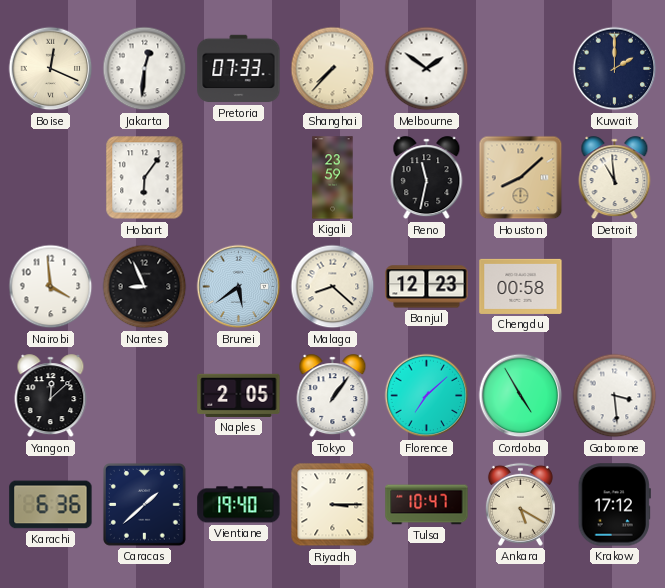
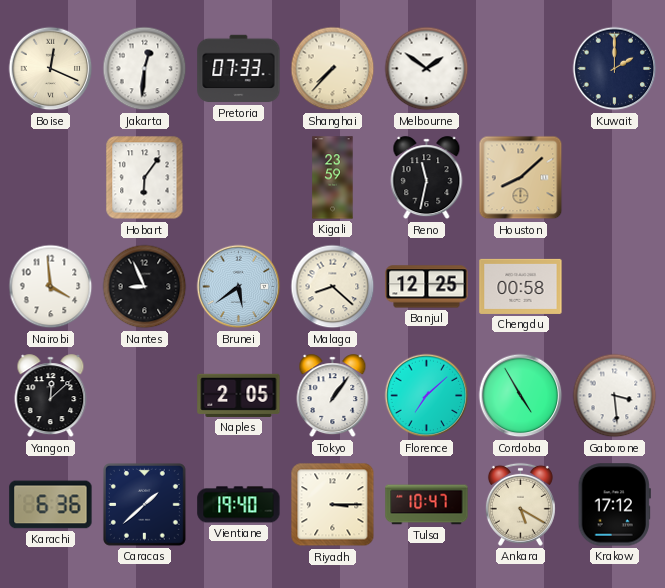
Detroit: 10:59 -> none
Banjul: 12:23 -> 12:25
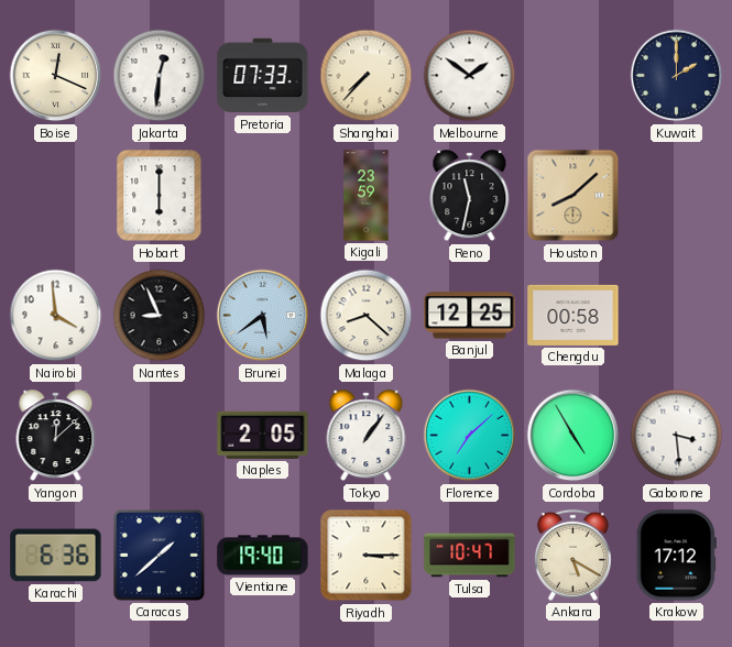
Hobart: 6:06 -> 6:00
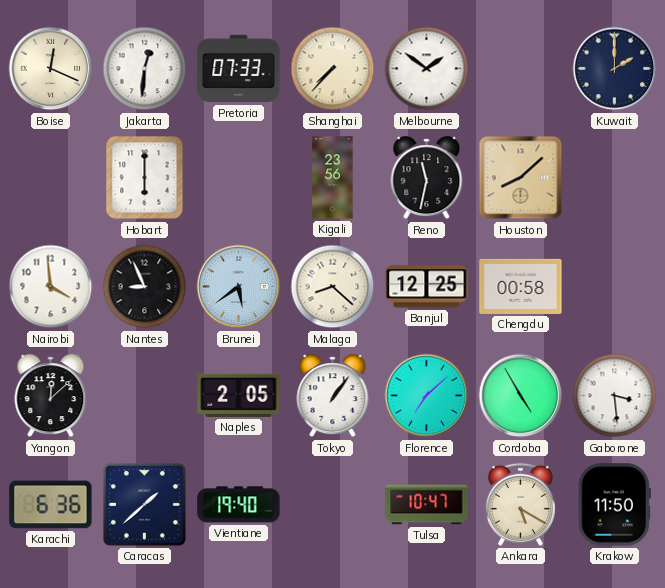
Kigali: 23:59 -> 23:56
Riyadh: 3:15 -> none
Krakow: 17:12 -> 11:50
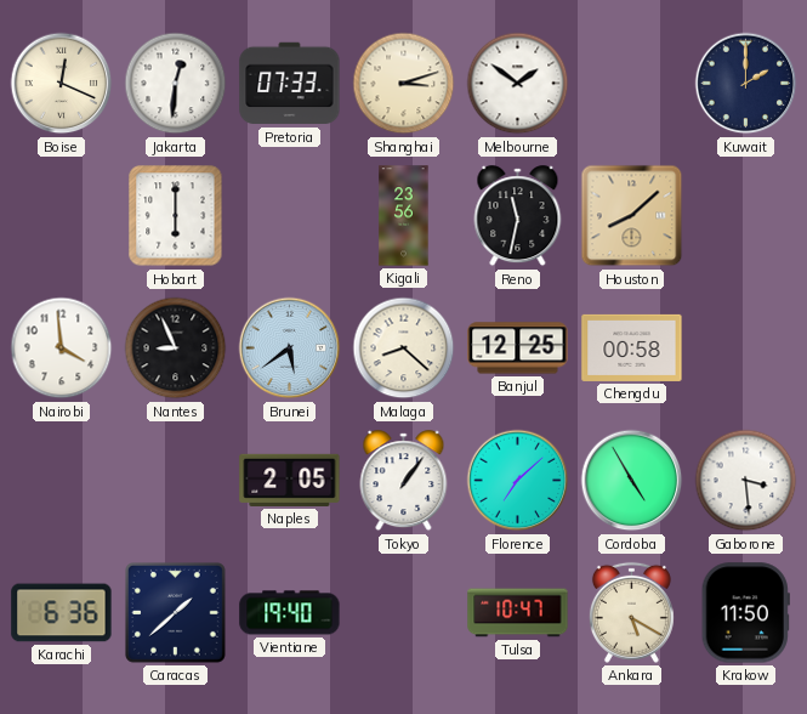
Shanghai: 7:37 -> 3:12
Yangon: 12:08 -> none
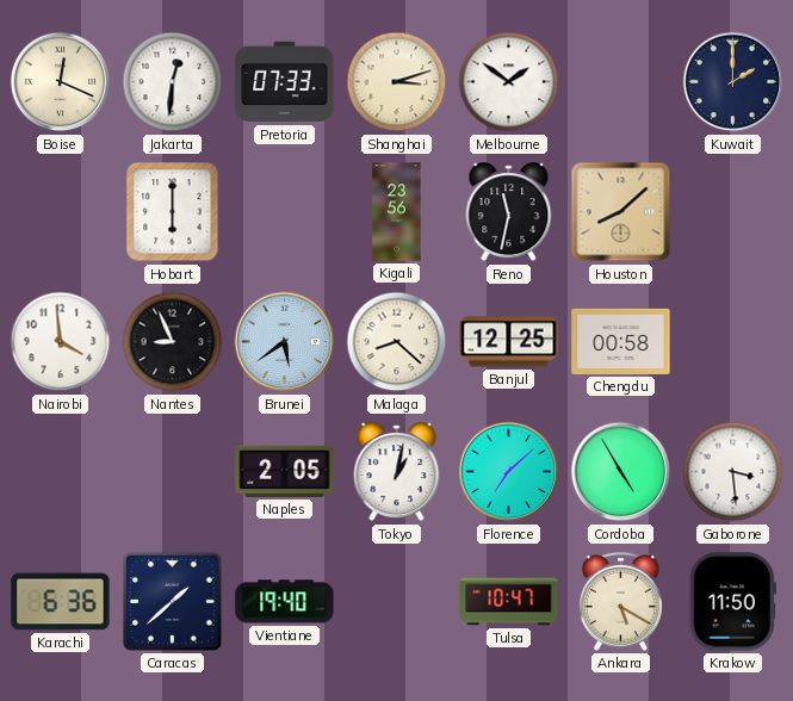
Tokyo: 1:06 -> 1:02
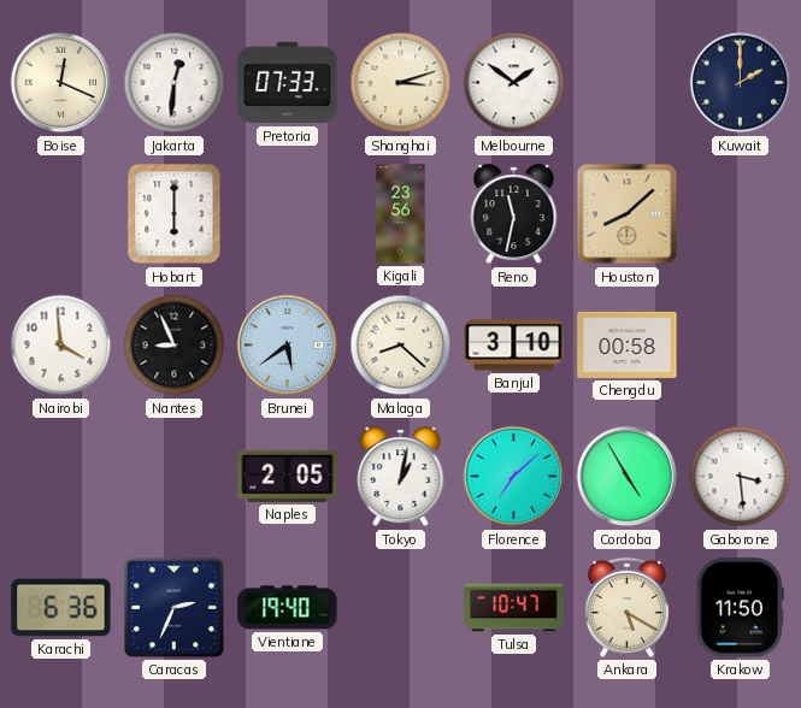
Banjul: 12:25 -> 3:10
Caracas: 1:38 -> 2:34
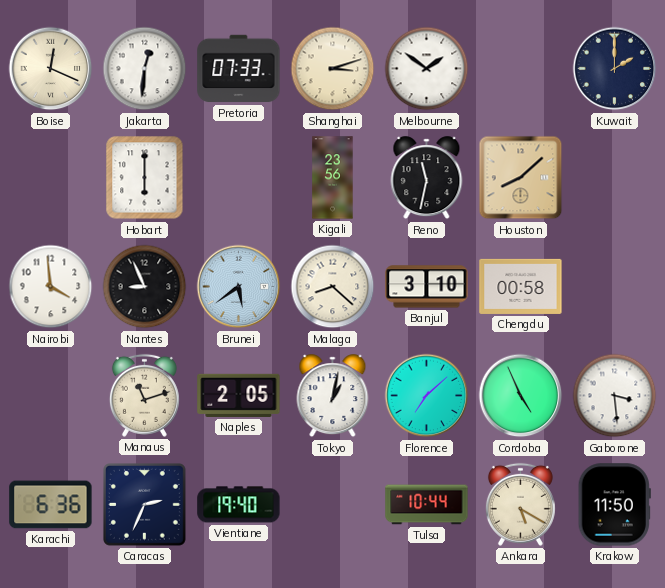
Manaus: none -> 11:12
Cordoba: 4:55 -> 4:56
Tulsa: 10:47 -> 10:44
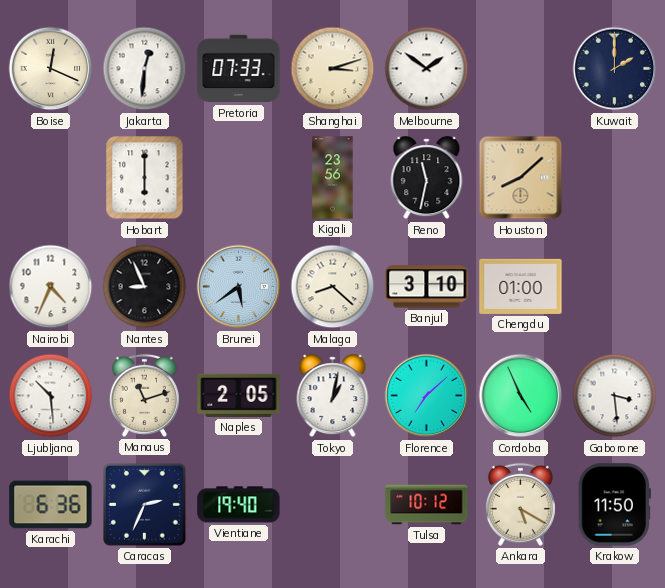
Nairobi: 3:59 -> 4:34
Chengdu: 00:58 -> 01:00
Ljubljana: none -> 10:29
Tulsa: 10:44 -> 10:12
